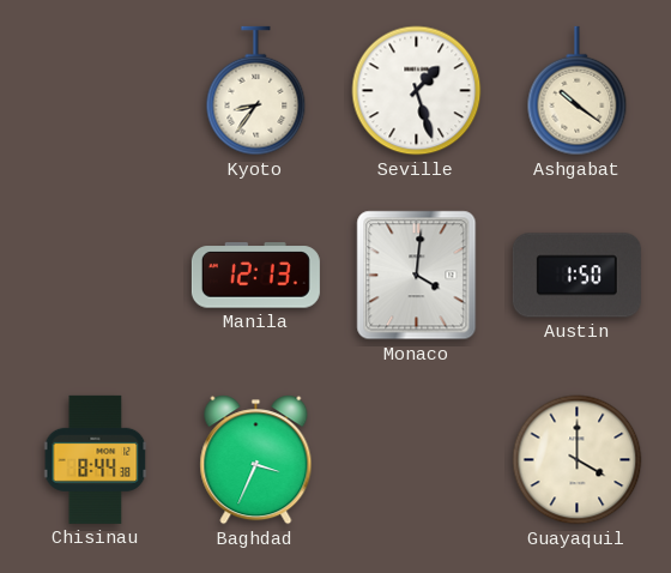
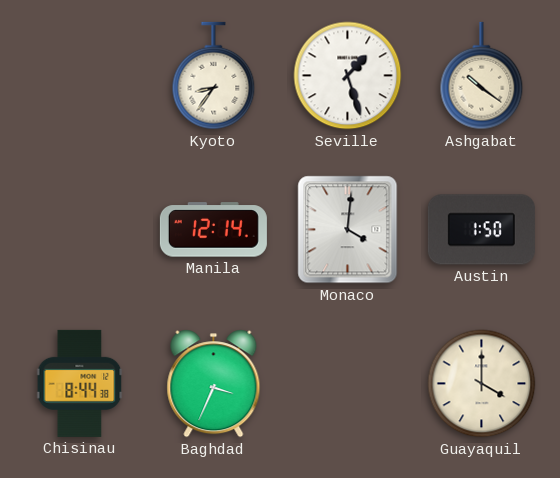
Manila: 12:13 -> 12:14
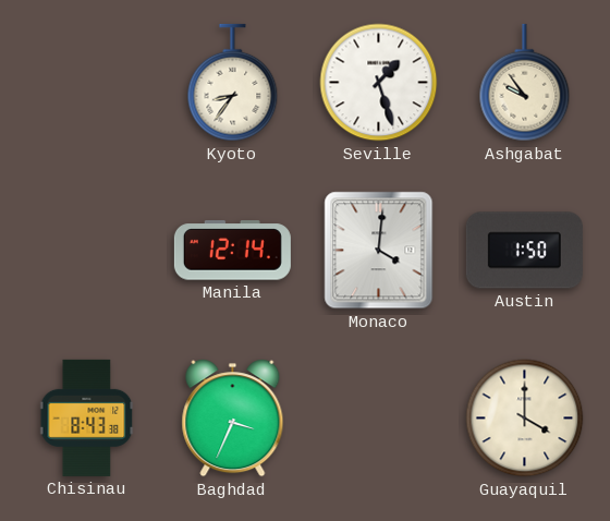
Ashgabat: 10:21 -> 9:54
Chisinau: 8:44 -> 8:43
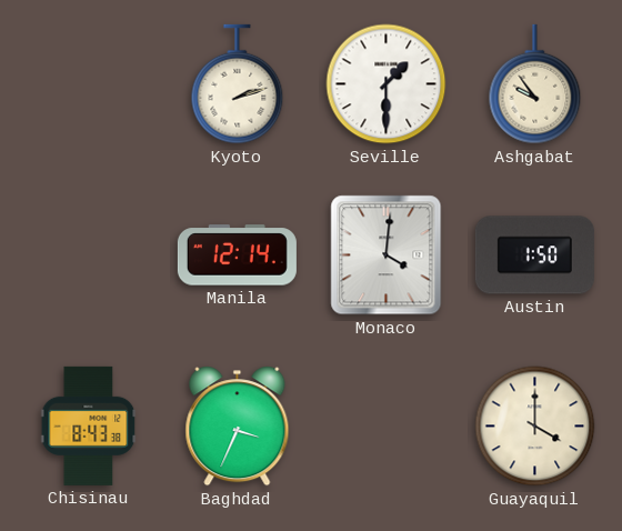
Kyoto: 8:36 -> 2:12
Seville: 1:27 -> 1:30
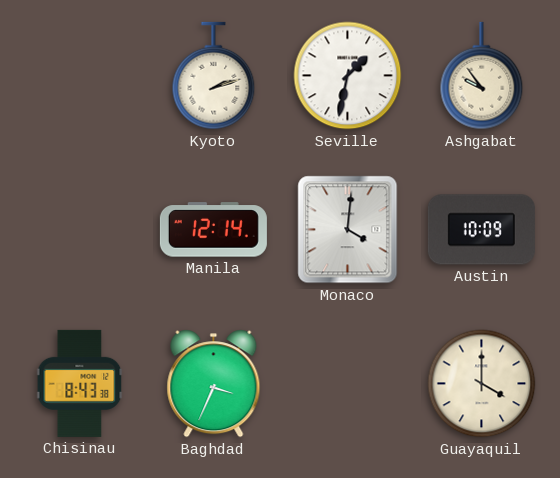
Seville: 1:30 -> 1:32
Austin: 1:50 -> 10:09
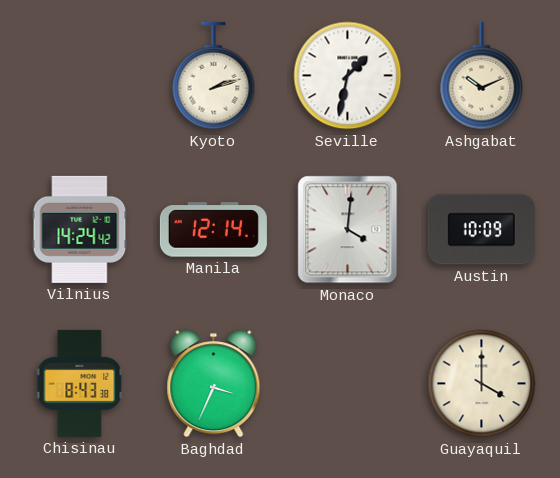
Ashgabat: 9:54 -> 10:11
Vilnius: none -> 14:24
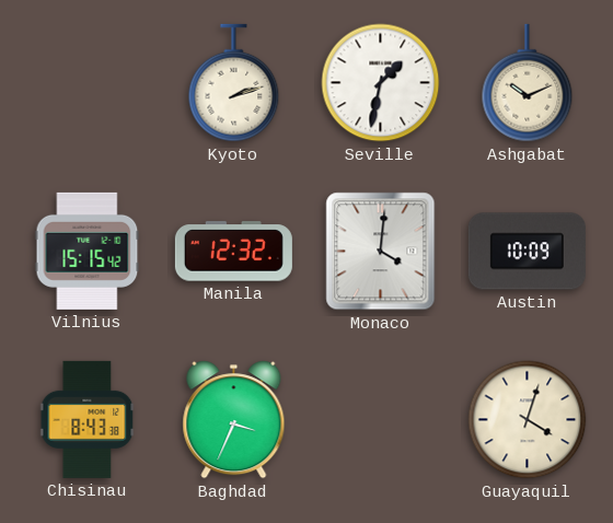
Vilnius: 14:24 -> 15:15
Manila: 12:14 -> 12:32
Guayaquil: 4:00 -> 4:03
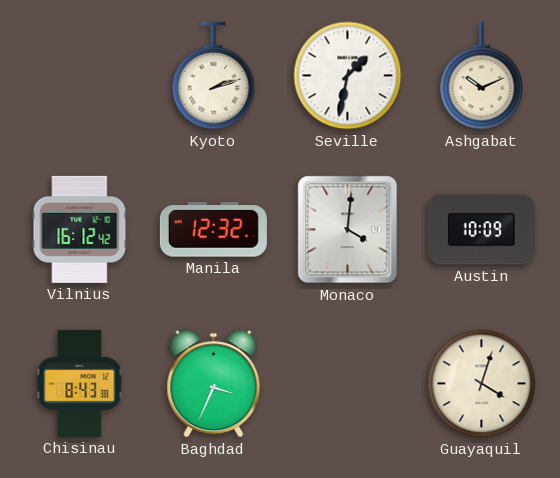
Vilnius: 15:15 -> 16:12
